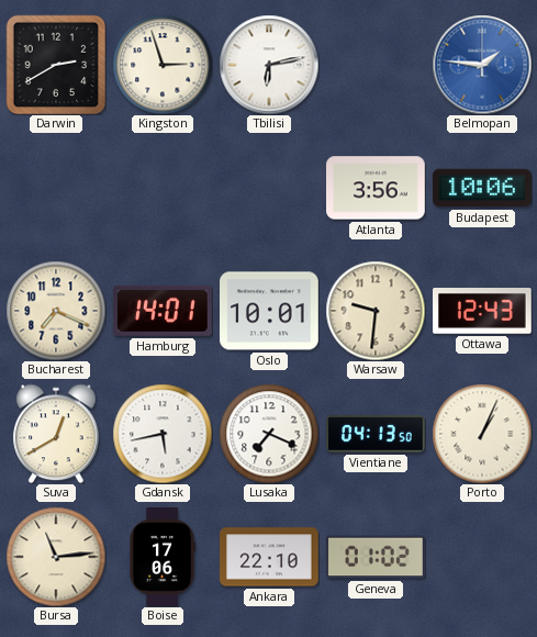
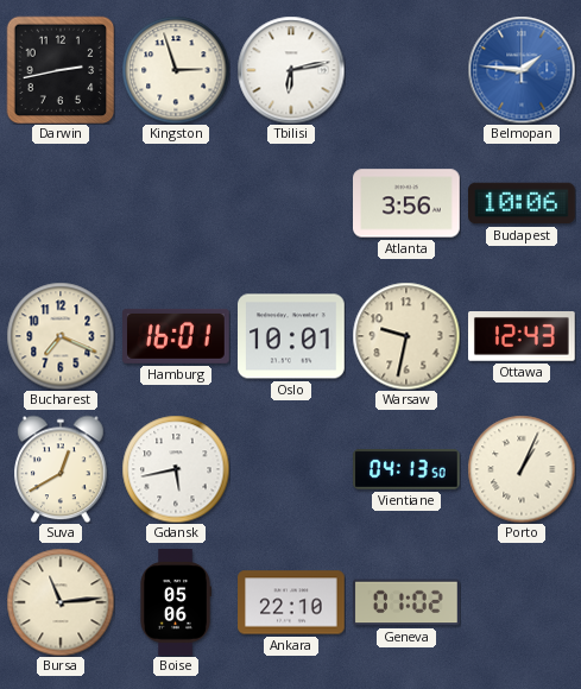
Darwin: 2:40 -> 2:43
Hamburg: 14:01 -> 16:01
Warsaw: 9:31 -> 9:32
Lusaka: 7:19 -> none
Boise: 17:06 -> 05:06
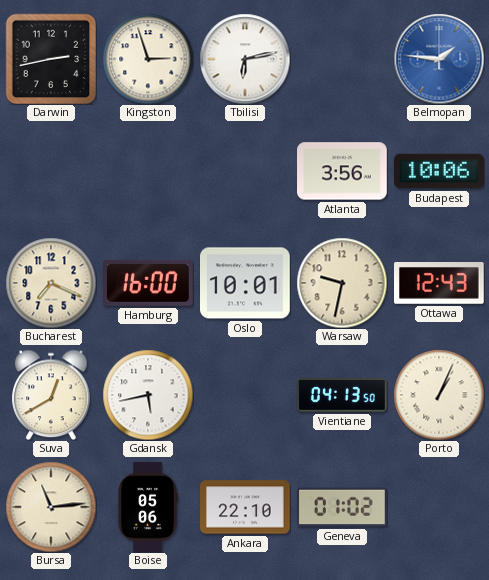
Hamburg: 16:01 -> 16:00
